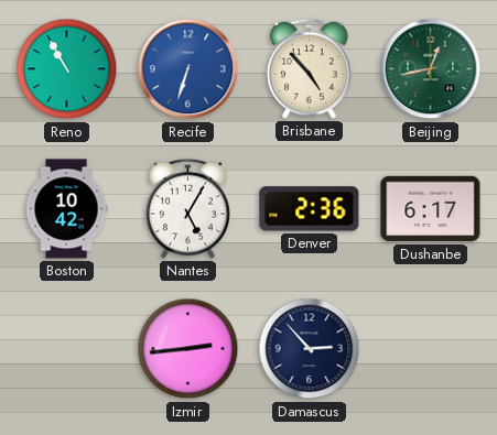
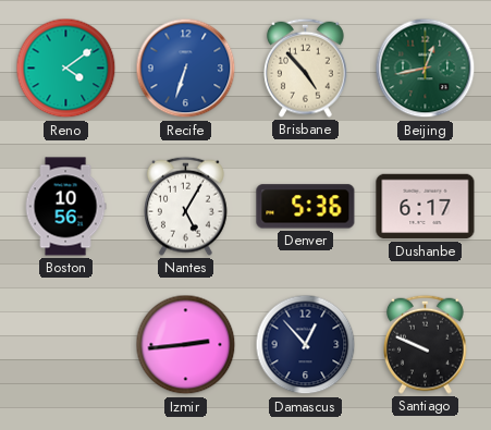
Reno: 10:55 -> 4:09
Boston: 10:42 -> 10:56
Denver: 2:36 -> 5:36
Damascus: 2:53 -> 12:53
Santiago: none -> 9:49
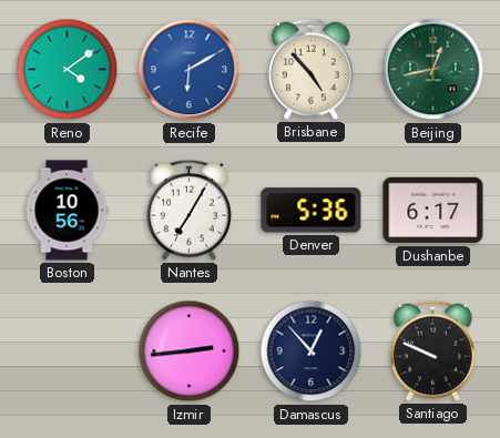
Recife: 6:33 -> 6:10
Nantes: 5:05 -> 7:05
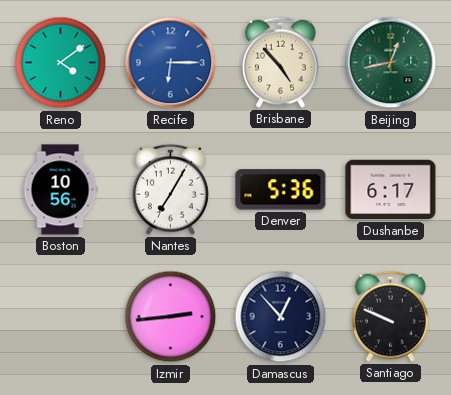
Recife: 6:10 -> 6:15
